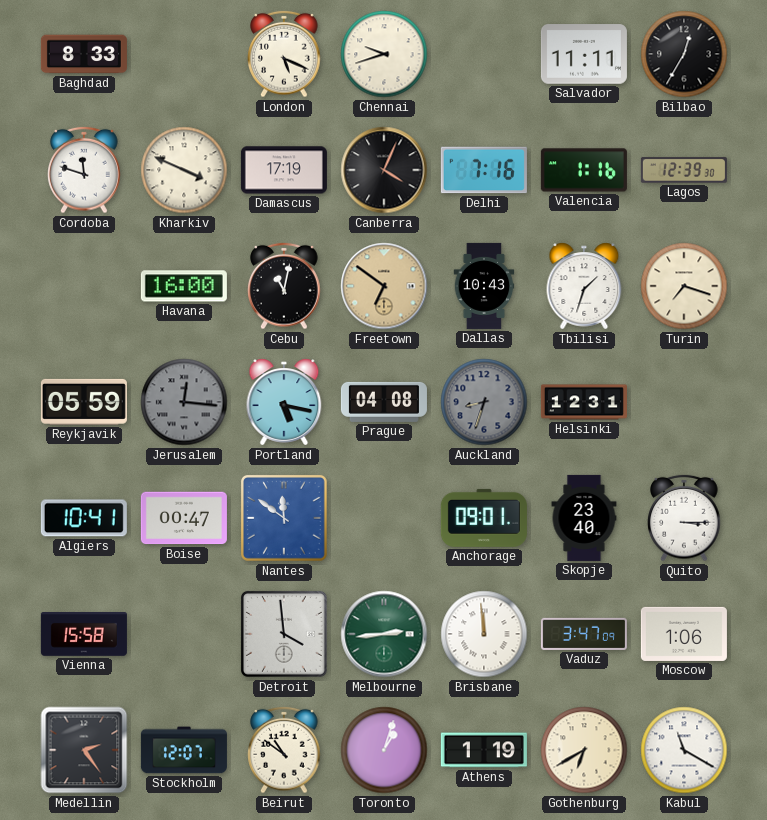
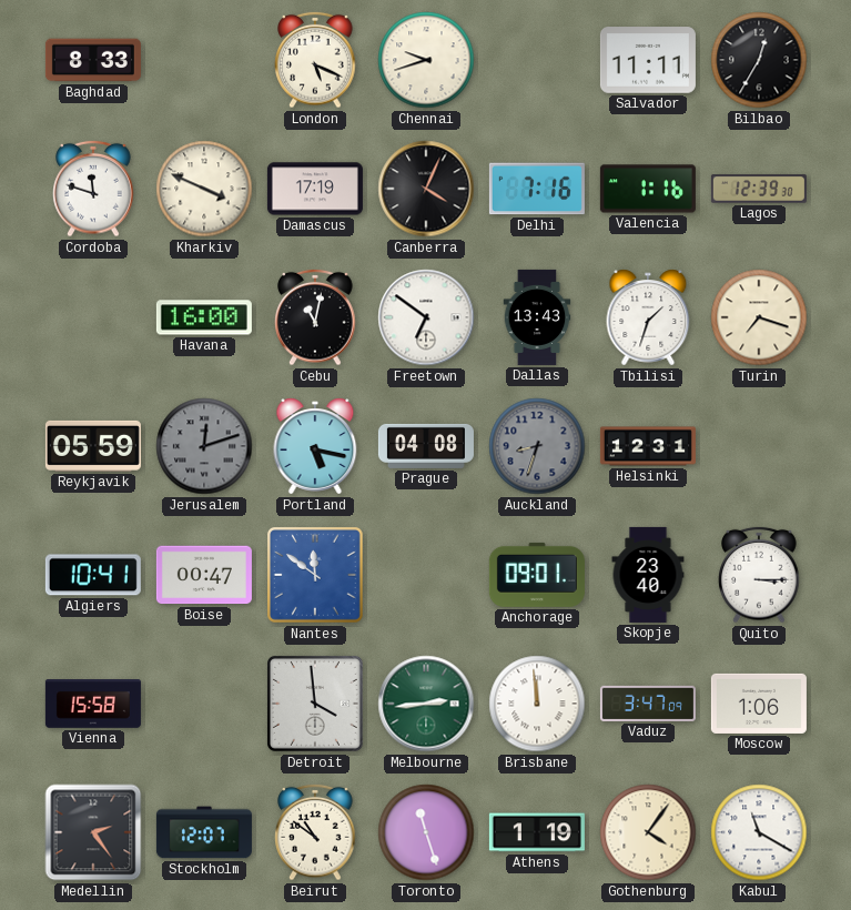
Freetown dial: champagne -> white
Dallas: 10:43 -> 13:43
Jerusalem: 12:16 -> 12:12
Toronto: 1:03 -> 11:27
Gothenburg: 6:40 -> 4:06
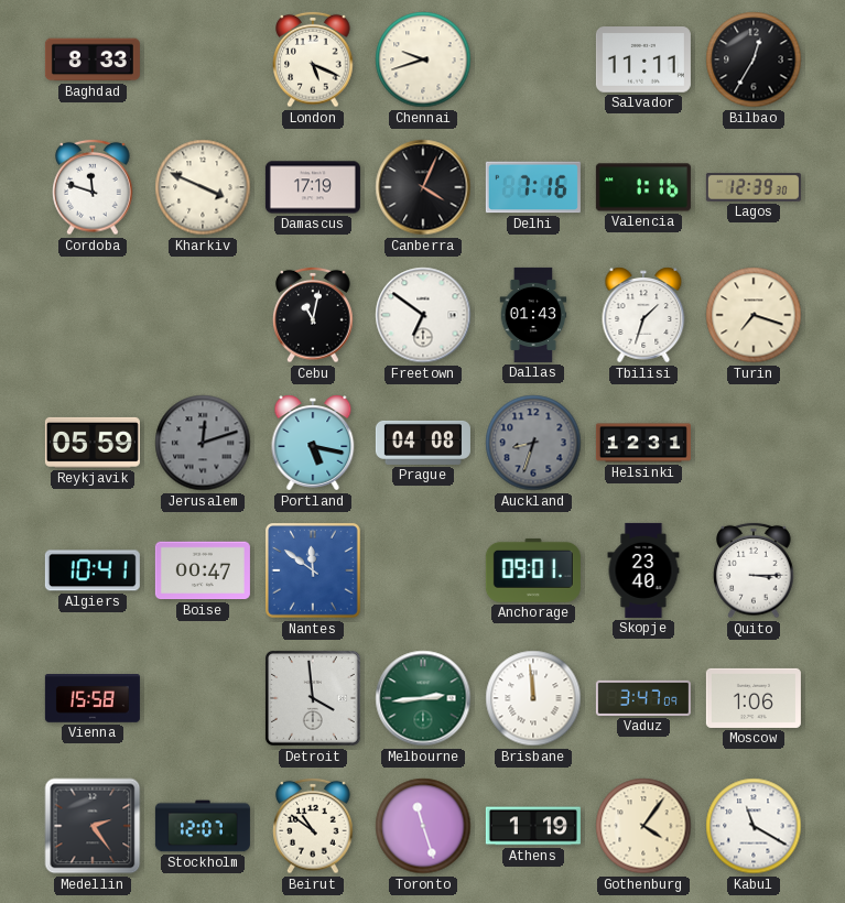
Havana: 16:00 -> none
Dallas: 13:43 -> 01:43
